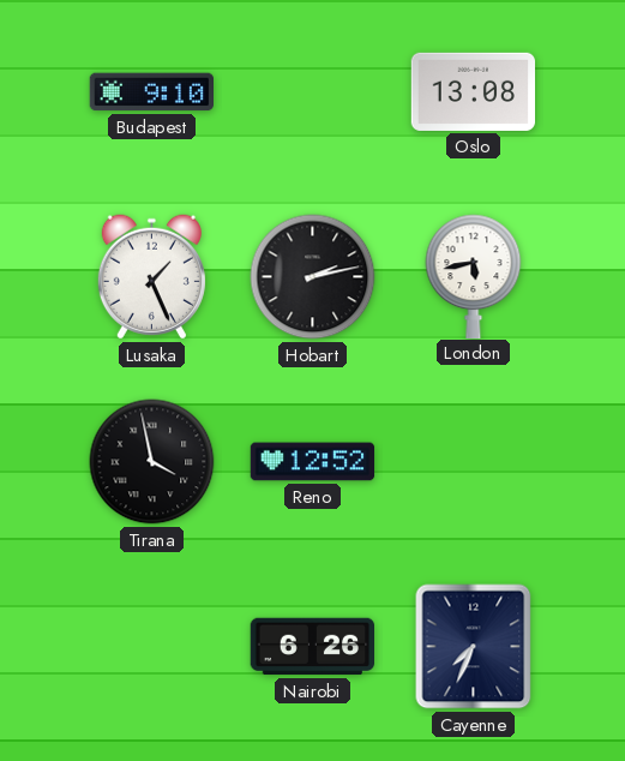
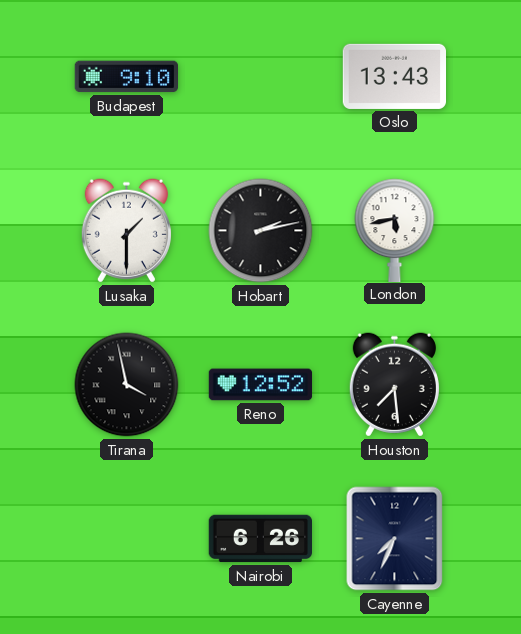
Oslo: 13:08 -> 13:43
Lusaka: 1:26 -> 1:30
Houston: none -> 7:29
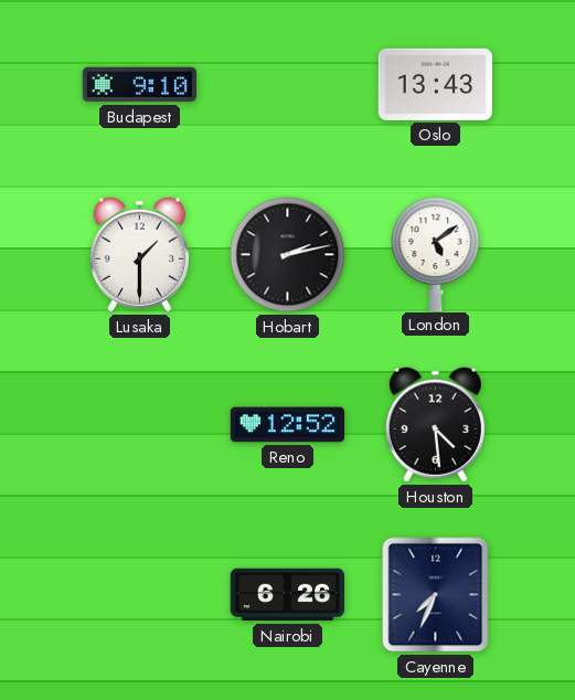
London: 5:43 -> 5:09
Tirana: 3:58 -> none
Houston: 7:29 -> 4:29
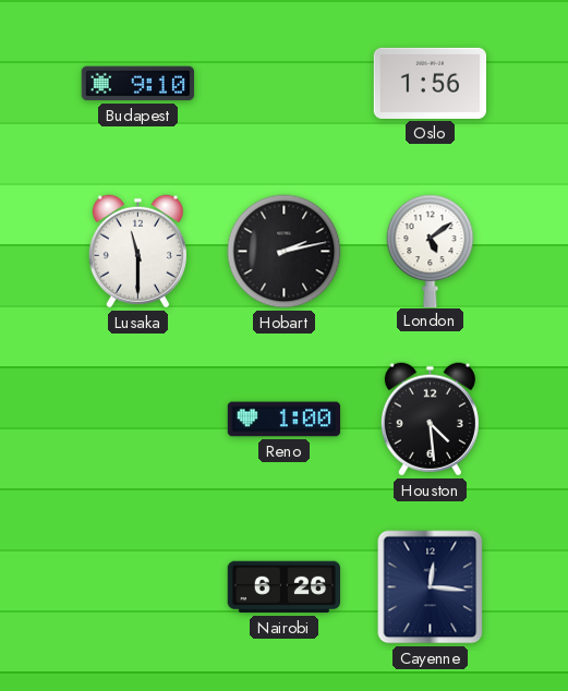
Oslo: 13:43 -> 1:56
Lusaka: 1:30 -> 11:30
Reno: 12:52 -> 1:00
Cayenne: 7:34 -> 12:16
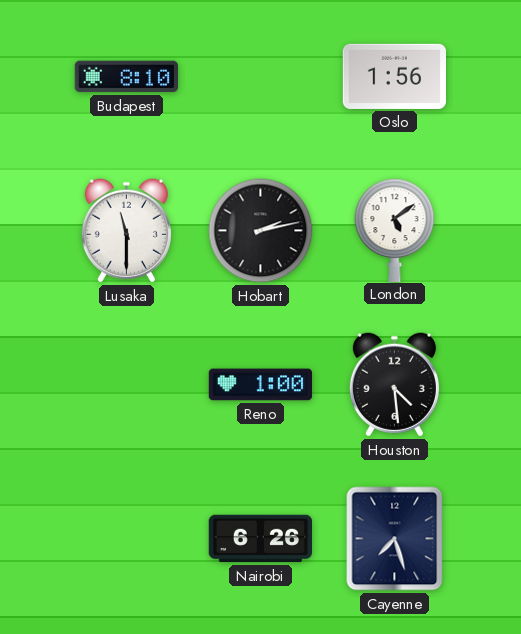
Budapest: 9:10 -> 8:10
Cayenne: 12:16 -> 7:27
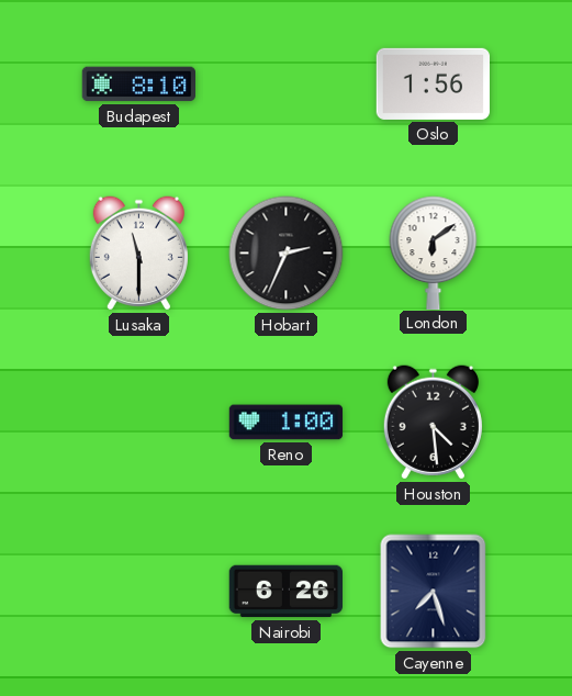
Hobart: 2:13 -> 2:34
London: 5:09 -> 6:09
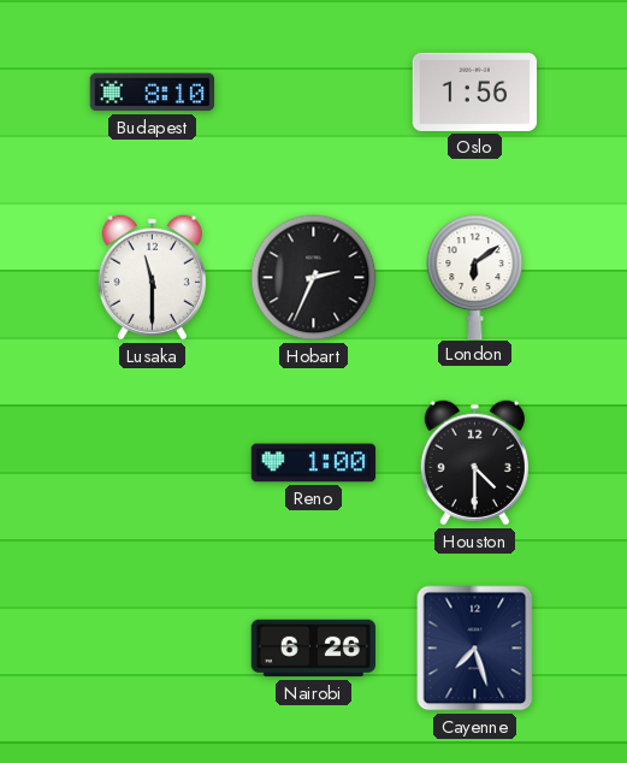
Houston: 4:29 -> 4:30
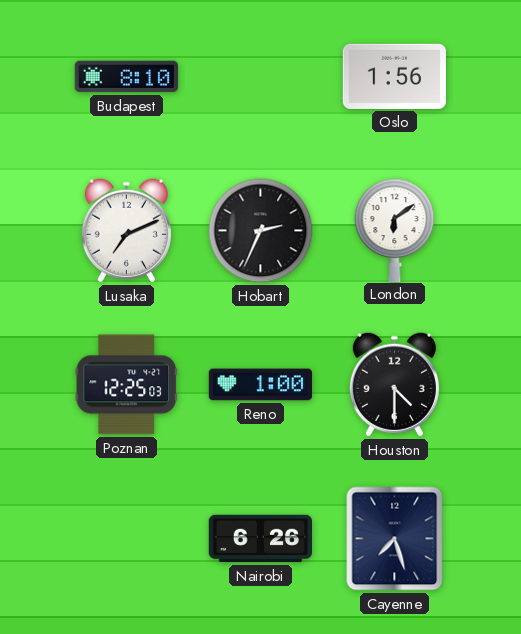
Lusaka: 11:30 -> 7:11
Poznan: none -> 12:25
